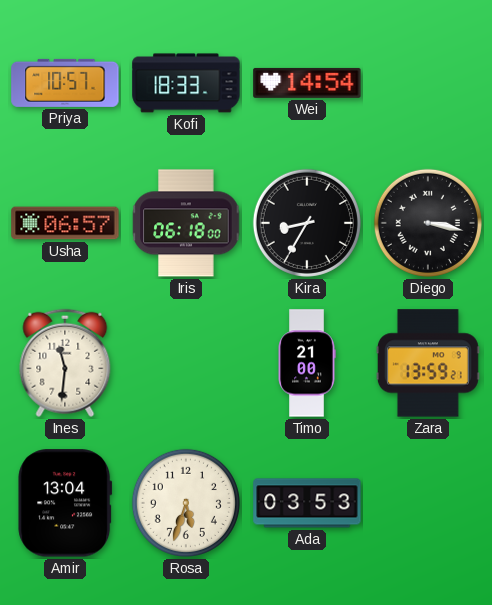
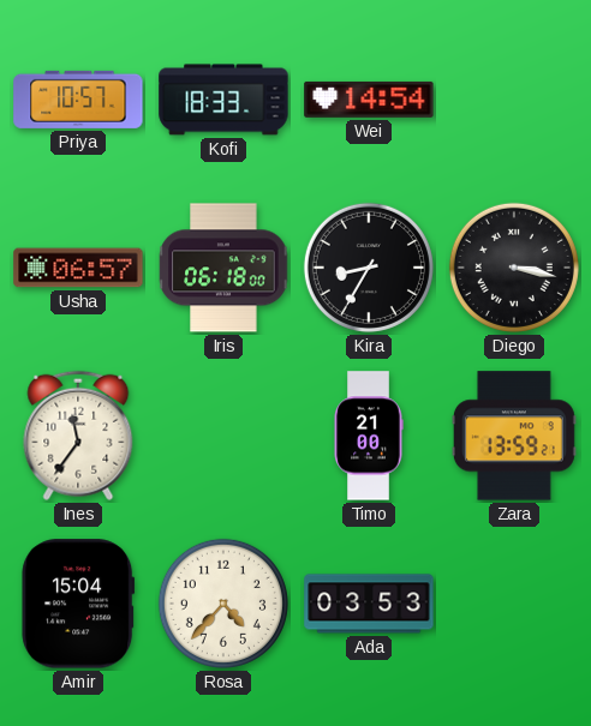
Ines: 11:31 -> 11:36
Amir: 13:04 -> 15:04
Rosa: 5:33 -> 4:37
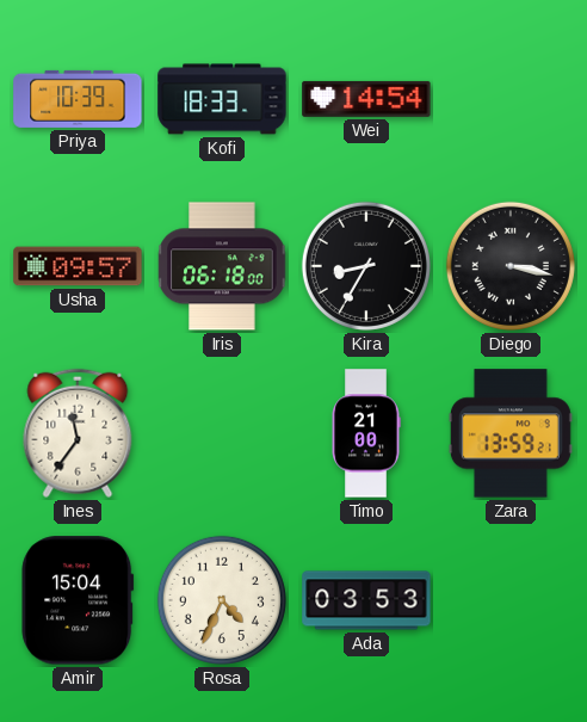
Priya: 10:57 -> 10:39
Usha: 06:57 -> 09:57
Rosa: 4:37 -> 4:34
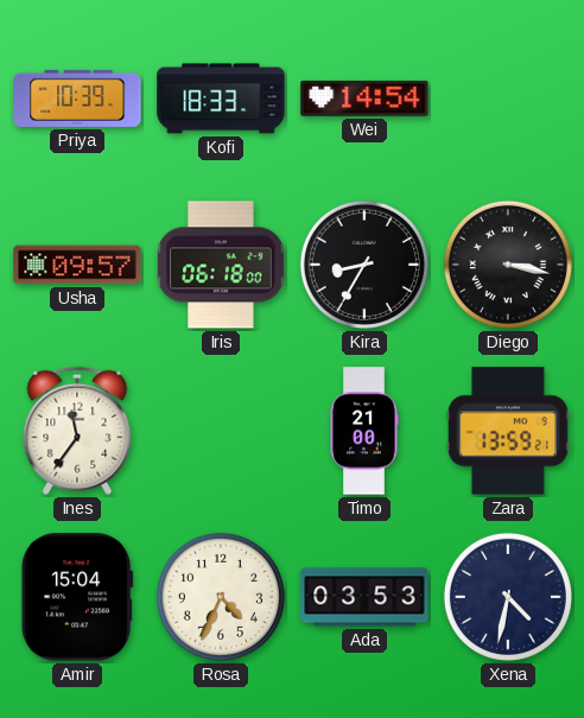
Xena: none -> 4:32
